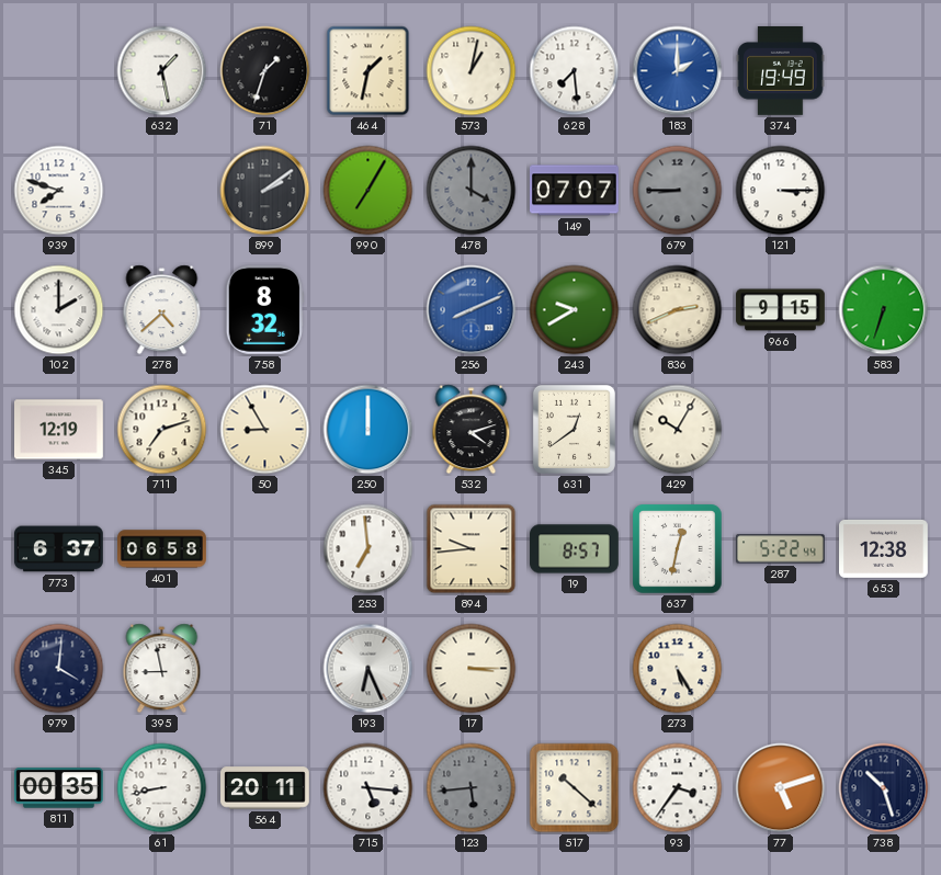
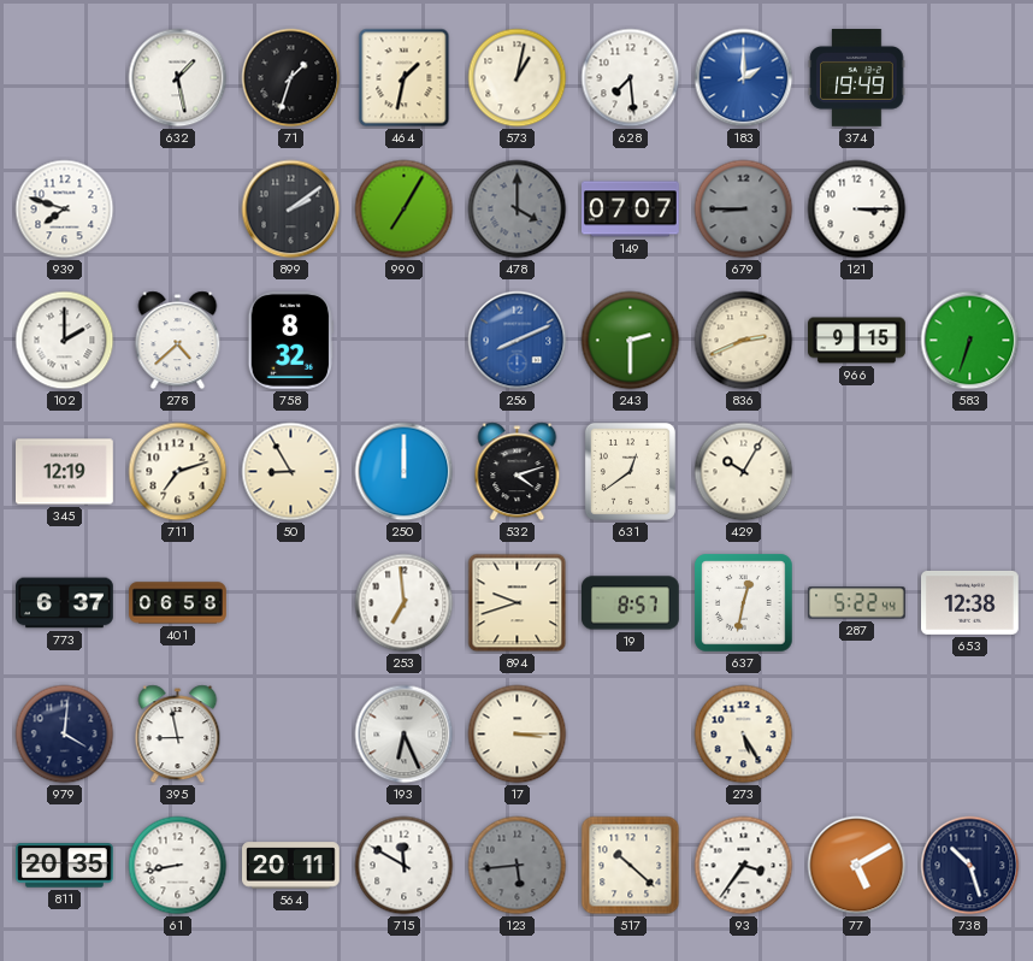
243: 9:40 -> 2:30
894: 9:44 -> 9:42
811: 00:35 -> 20:35
715: 5:16 -> 11:50
77: 5:12 -> 5:10
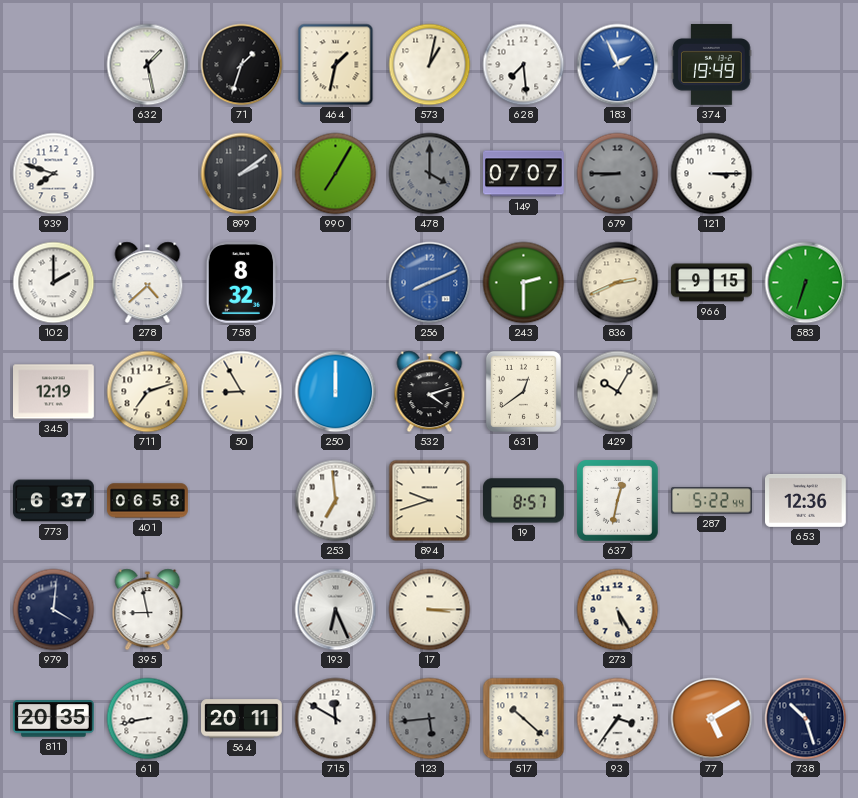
183: 2:00 -> 1:56
653: 12:38 -> 12:36
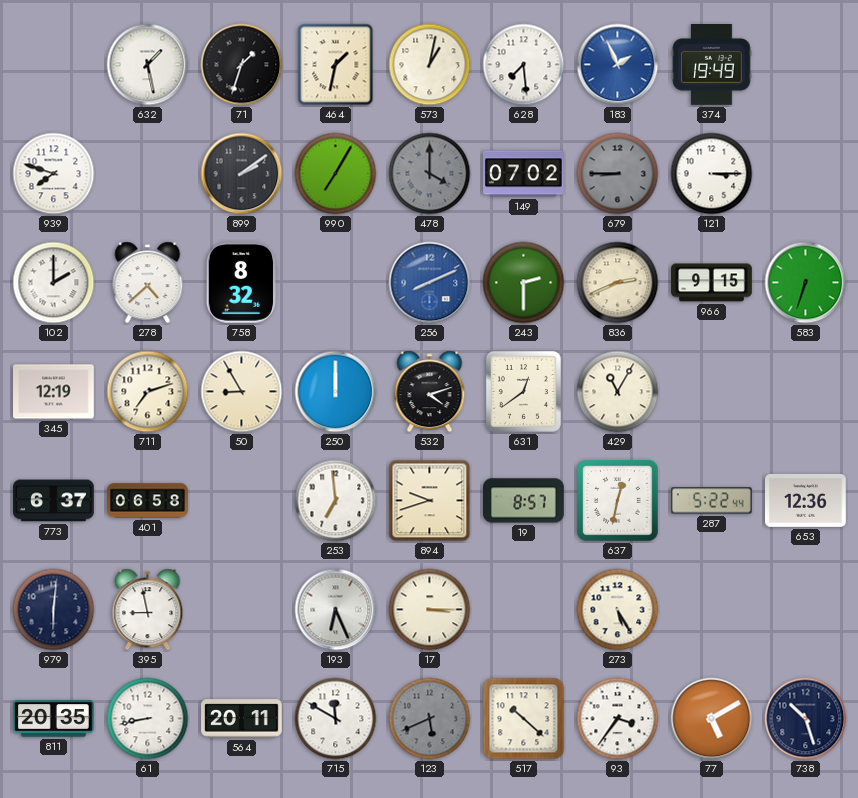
149: 07:07 -> 07:02
429: 10:05 -> 11:05
979: 4:01 -> 6:01
123: 5:44 -> 5:41
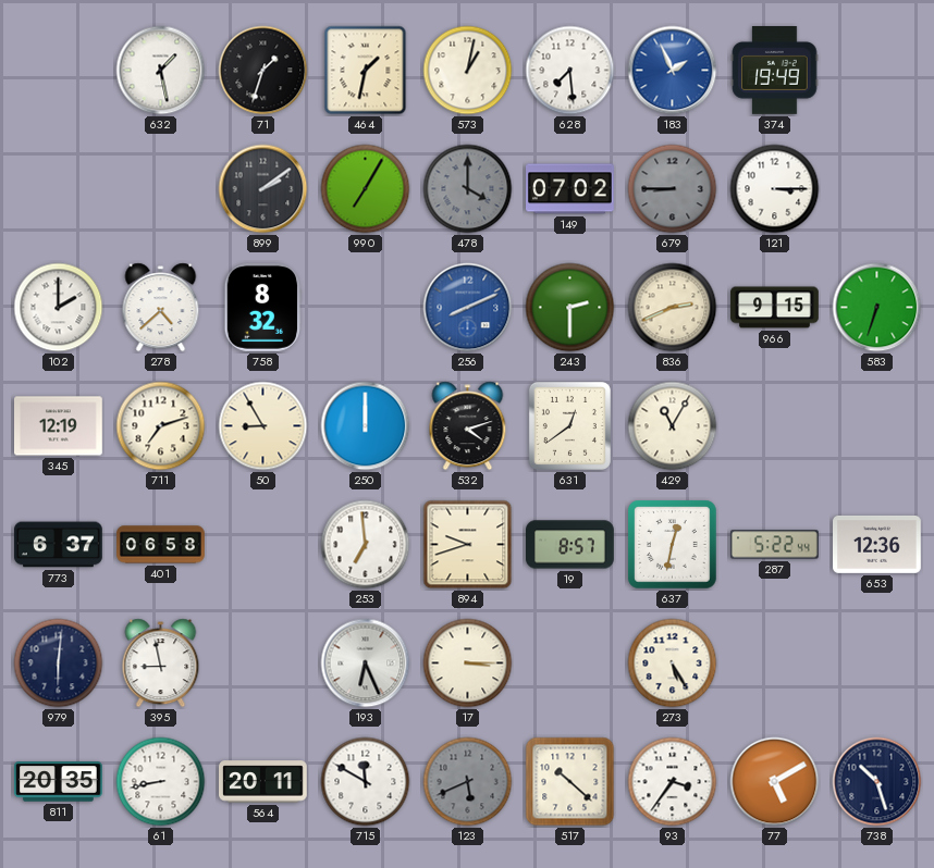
939: 7:48 -> none
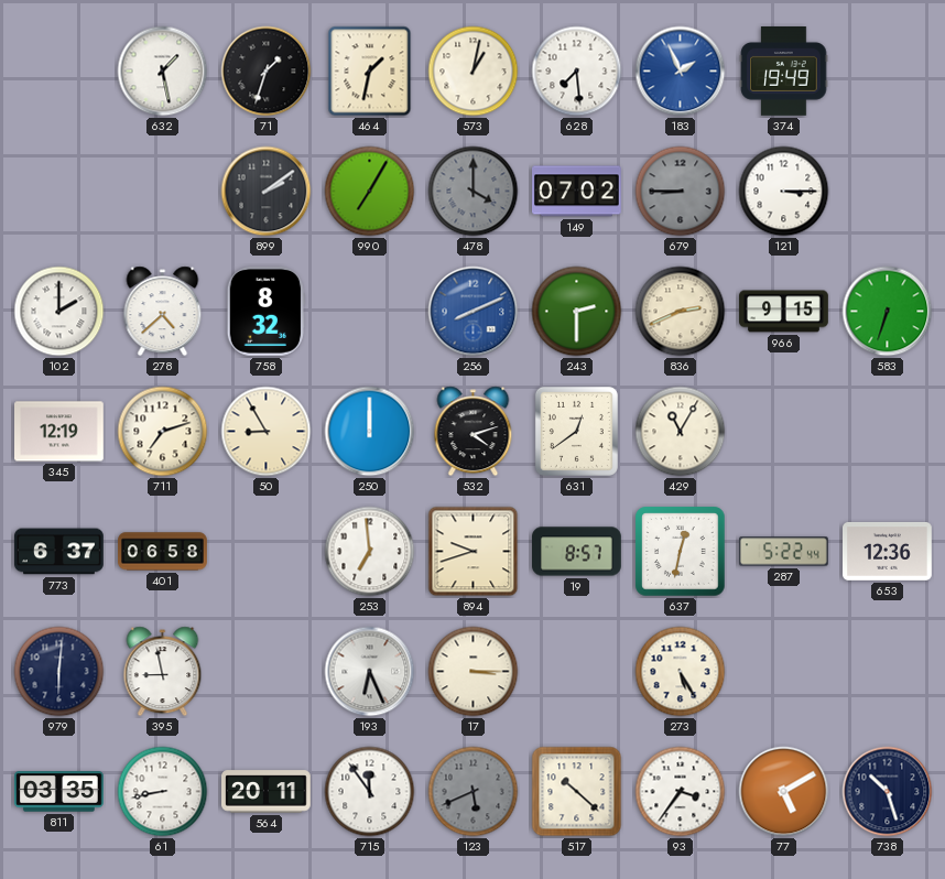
811: 20:35 -> 03:35
715: 11:50 -> 11:54
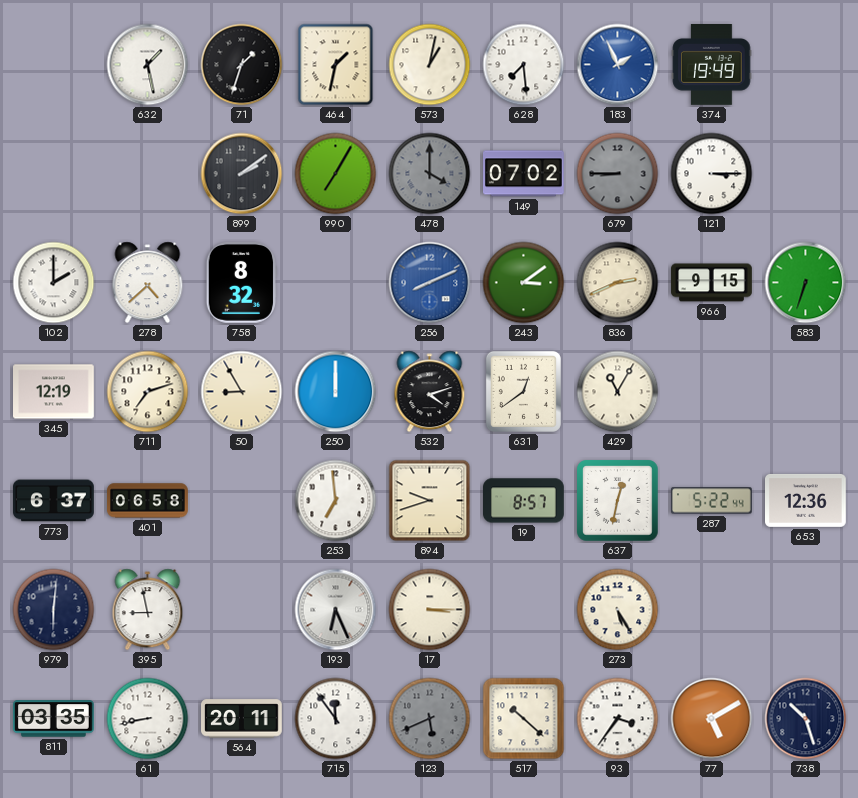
243: 2:30 -> 3:09
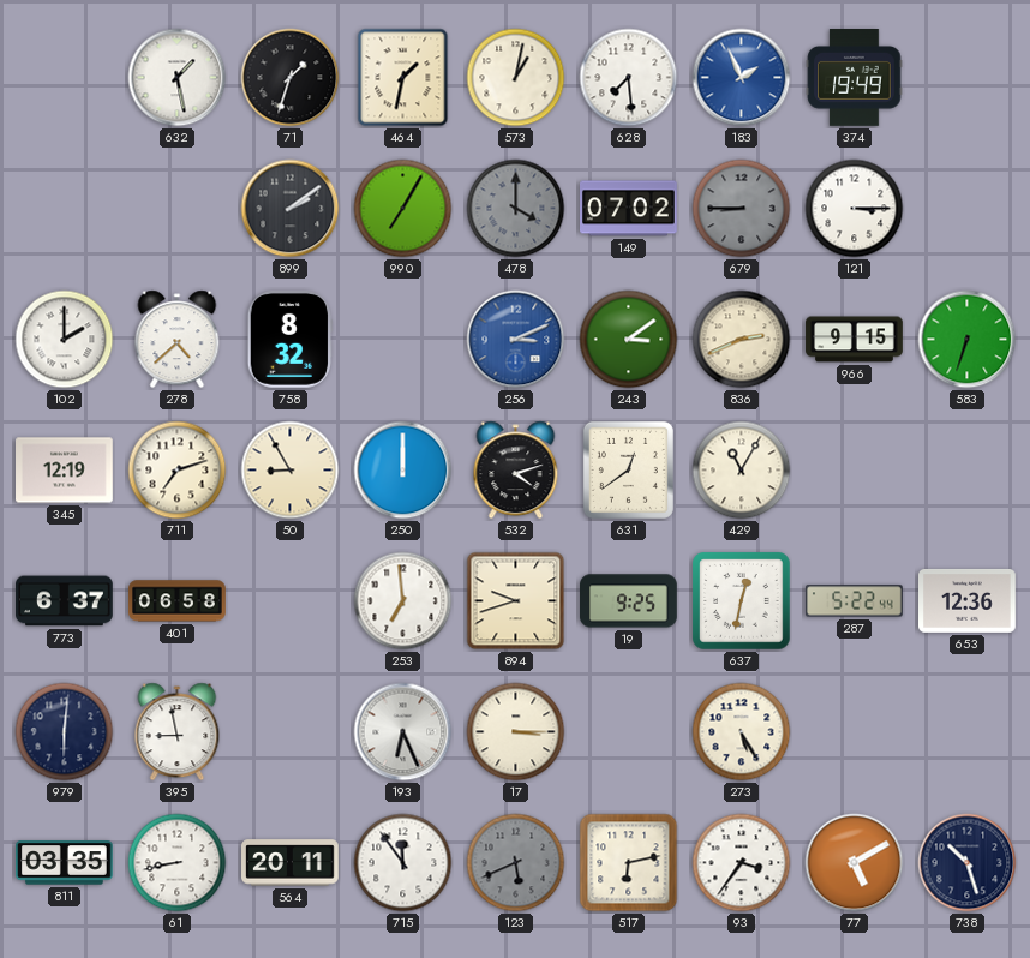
256: 8:11 -> 3:11
19: 8:57 -> 9:25
517: 10:22 -> 6:13
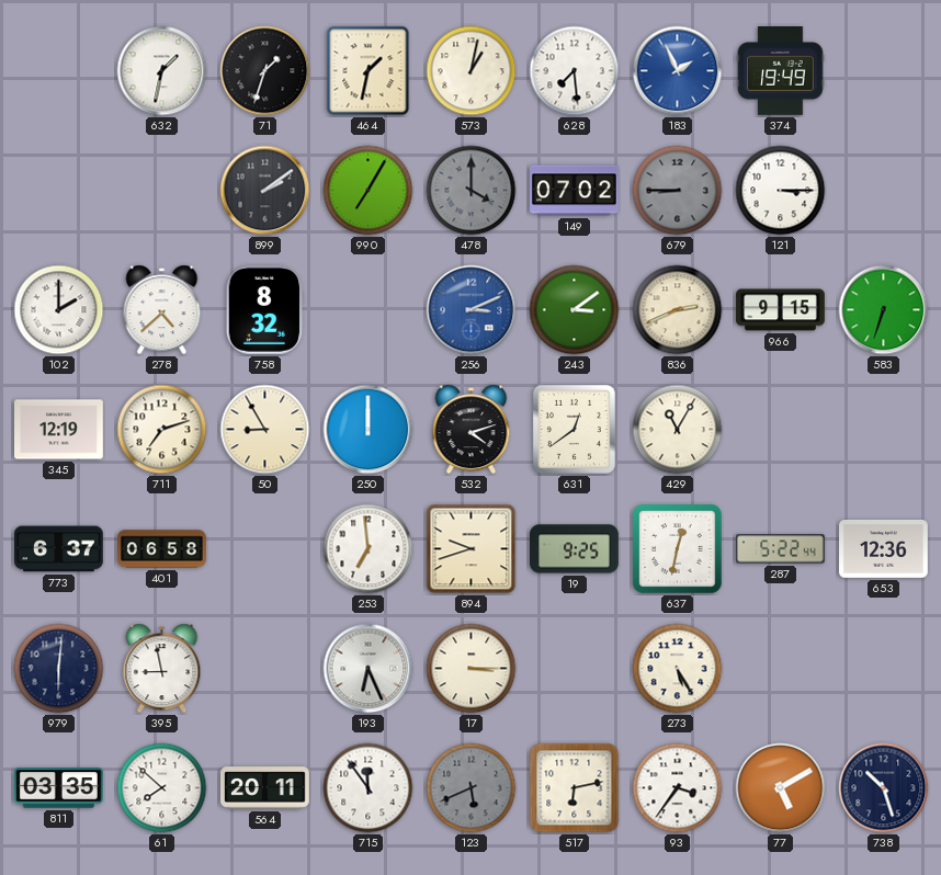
632: 1:28 -> 1:32
61: 8:43 -> 7:52
